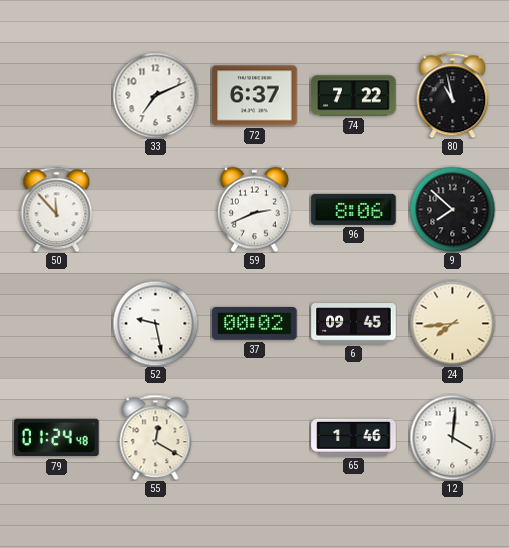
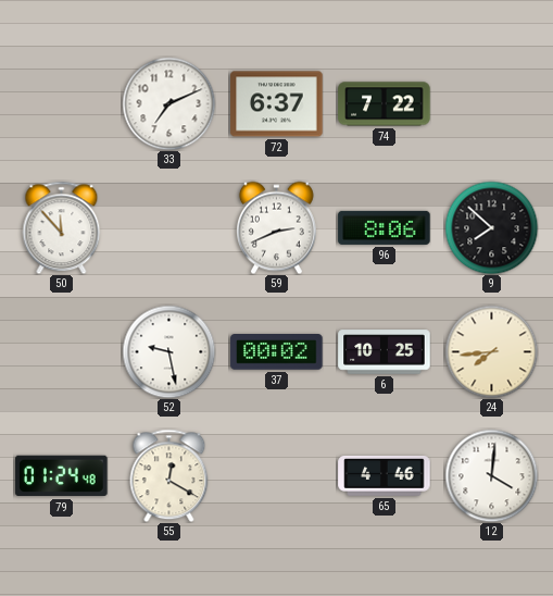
80: 10:58 -> none
6: 09:45 -> 10:25
65: 1:46 -> 4:46
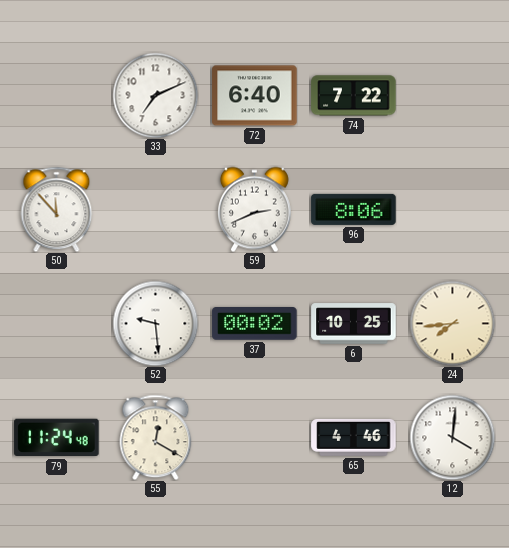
72: 6:37 -> 6:40
9: 7:52 -> none
52: 9:28 -> 9:29
79: 01:24 -> 11:24
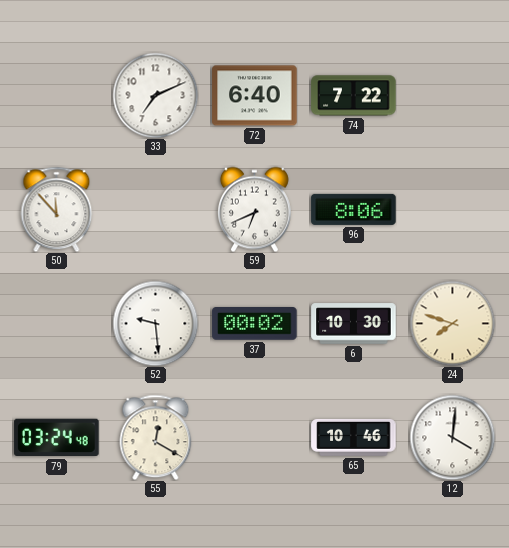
59: 2:41 -> 6:41
6: 10:25 -> 10:30
24: 7:44 -> 7:48
79: 11:24 -> 03:24
65: 4:46 -> 10:46
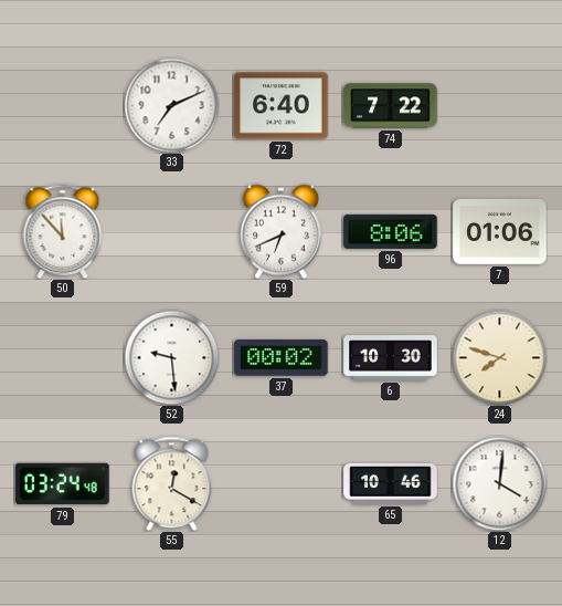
7: none -> 01:06
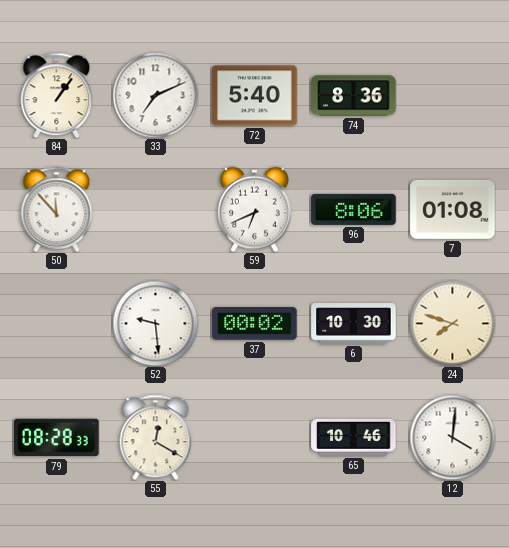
84: none -> 1:06
72: 6:40 -> 5:40
74: 7:22 -> 8:36
7: 01:06 -> 01:08
79: 03:24 -> 08:28
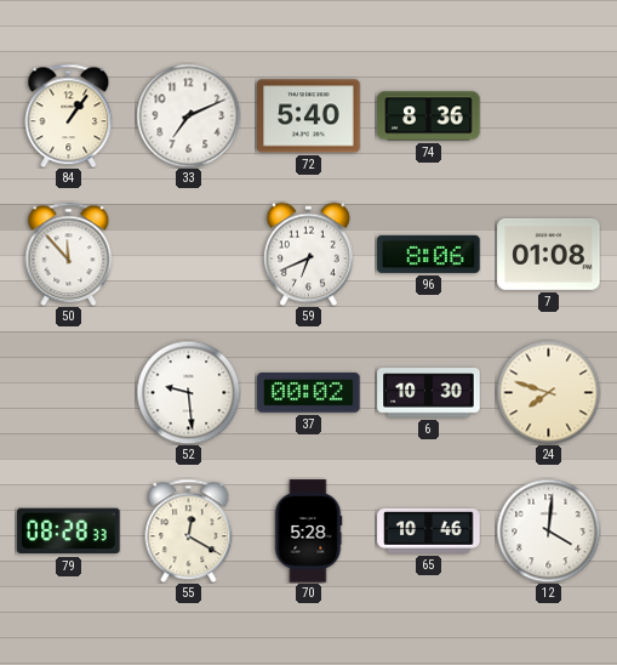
70: none -> 5:28
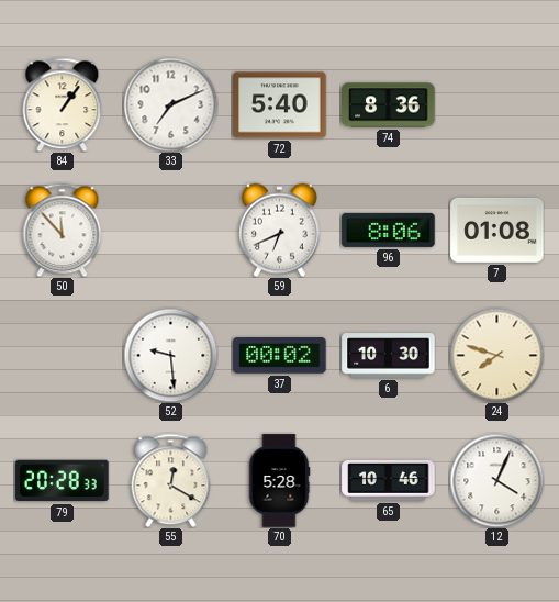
79: 08:28 -> 20:28
12: 4:01 -> 4:04
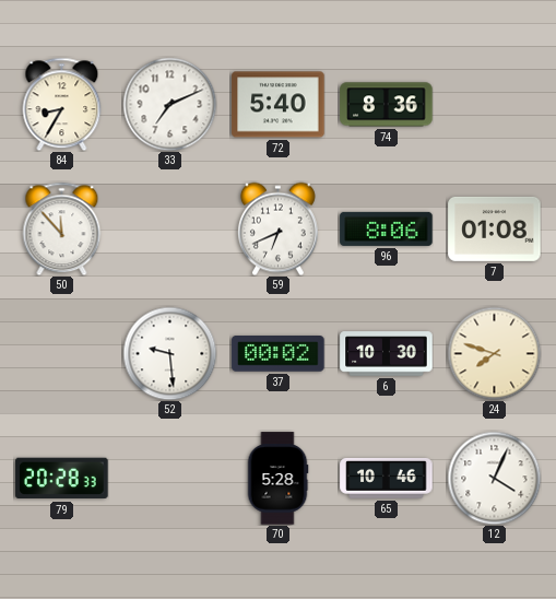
84: 1:06 -> 8:35
55: 12:20 -> none
